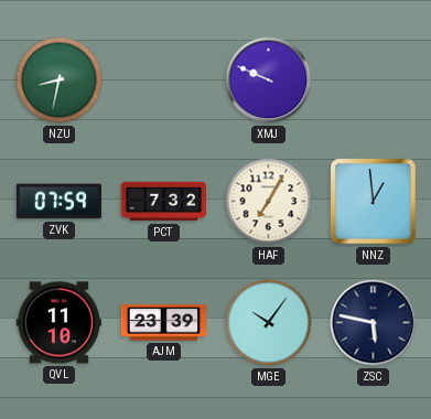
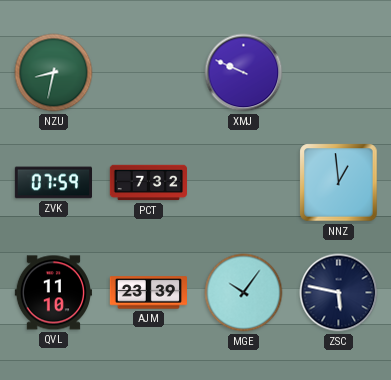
HAF: 7:05 -> none
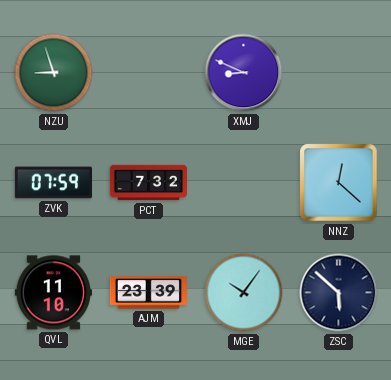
NZU: 8:32 -> 8:57
XMJ: 9:49 -> 8:49
NNZ: 12:59 -> 12:22
ZSC: 5:47 -> 5:52
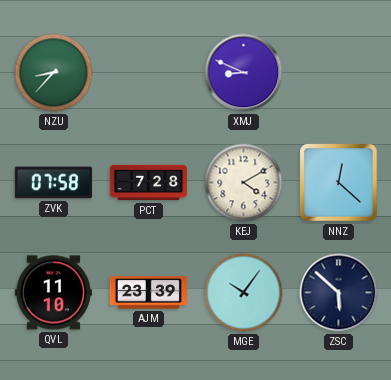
NZU: 8:57 -> 8:37
ZVK: 07:59 -> 07:58
PCT: 7:32 -> 7:28
KEJ: none -> 4:10
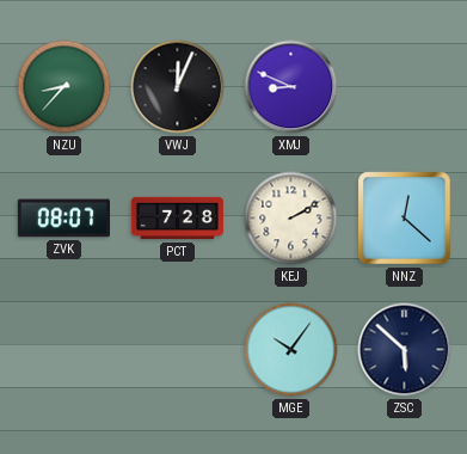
VWJ: none -> 12:04
ZVK: 07:58 -> 08:07
KEJ: 4:10 -> 2:10
QVL: 11:10 -> none
AJM: 23:39 -> none
